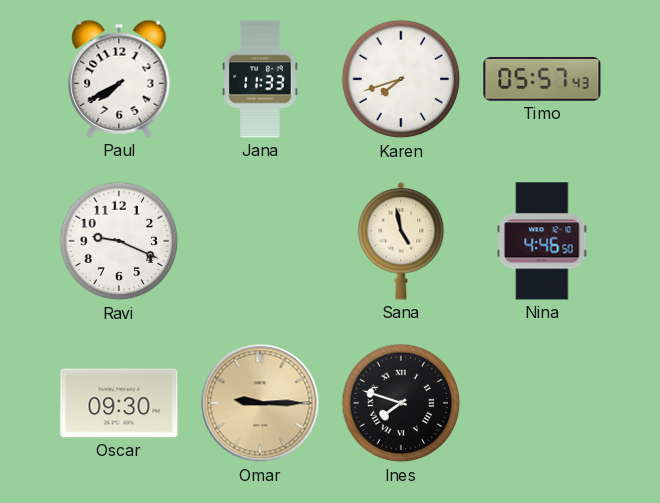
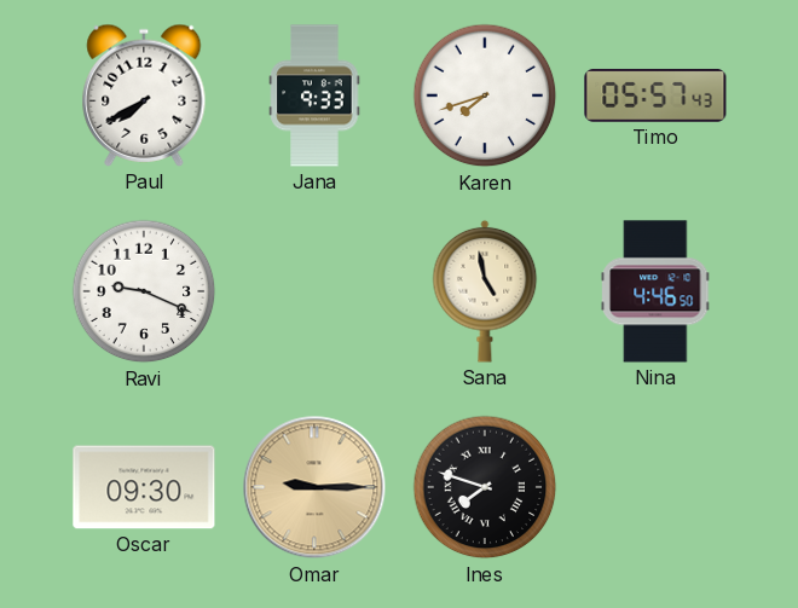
Jana: 11:33 -> 9:33
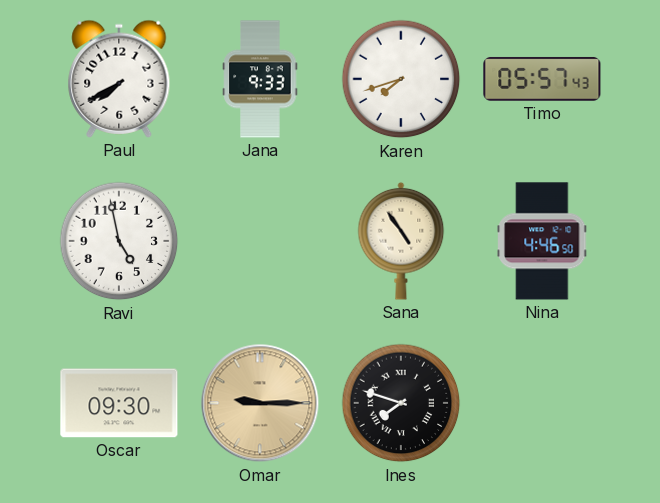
Ravi: 9:19 -> 4:58
Sana: 4:58 -> 4:54
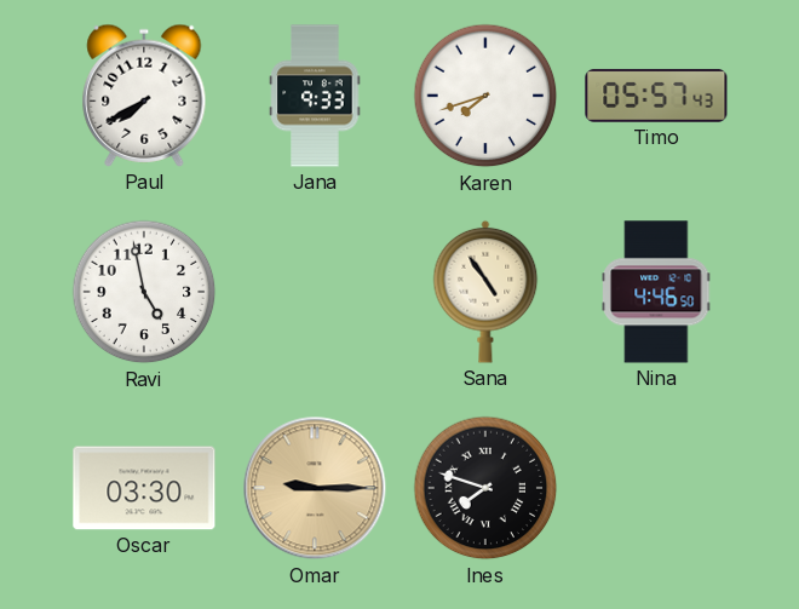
Oscar: 09:30 -> 03:30
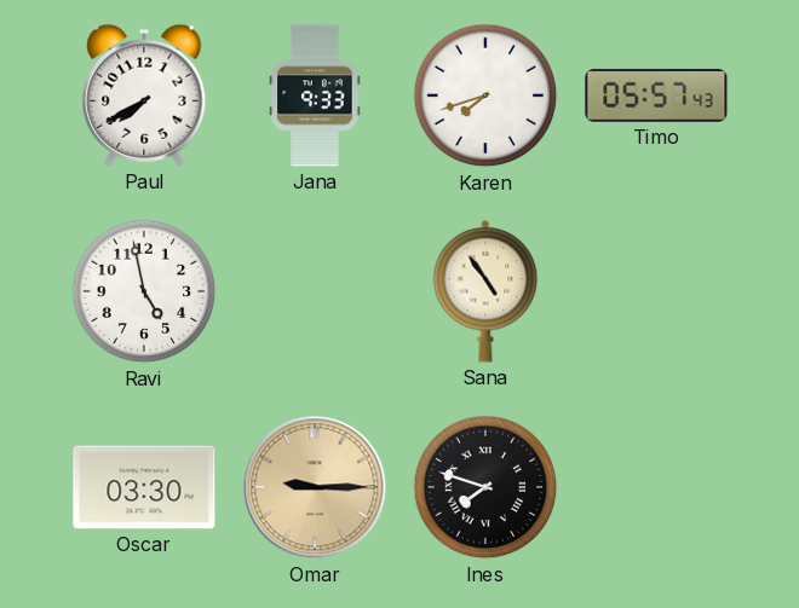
Nina: 4:46 -> none
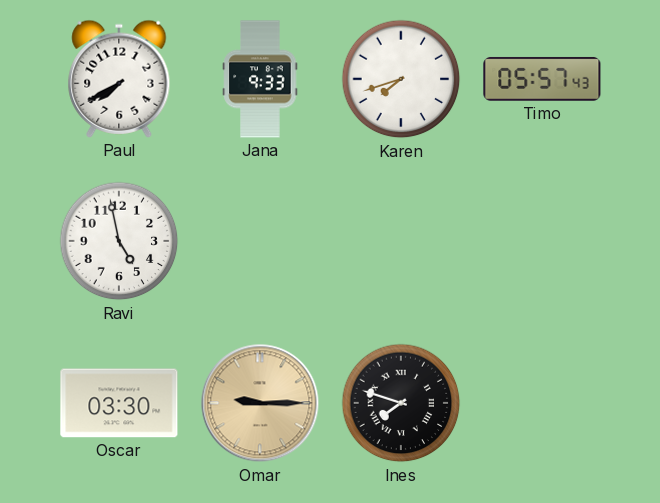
Sana: 4:54 -> none
